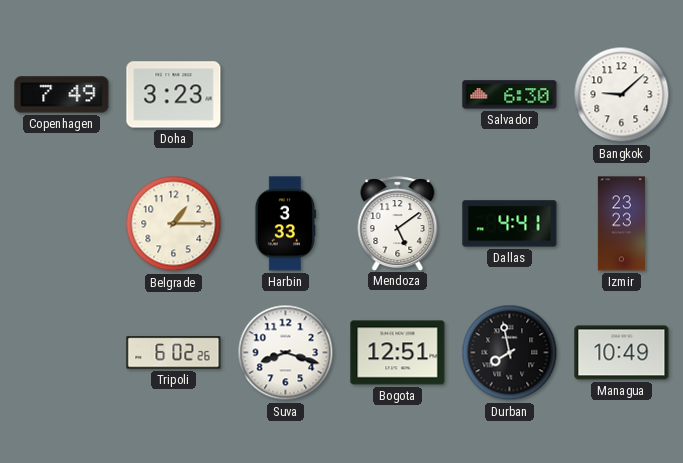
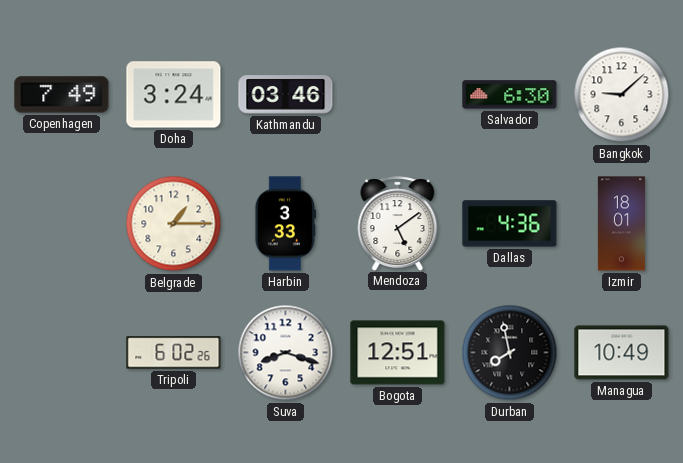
Doha: 3:23 -> 3:24
Kathmandu: none -> 03:46
Dallas: 4:41 -> 4:36
Izmir: 23:23 -> 18:01
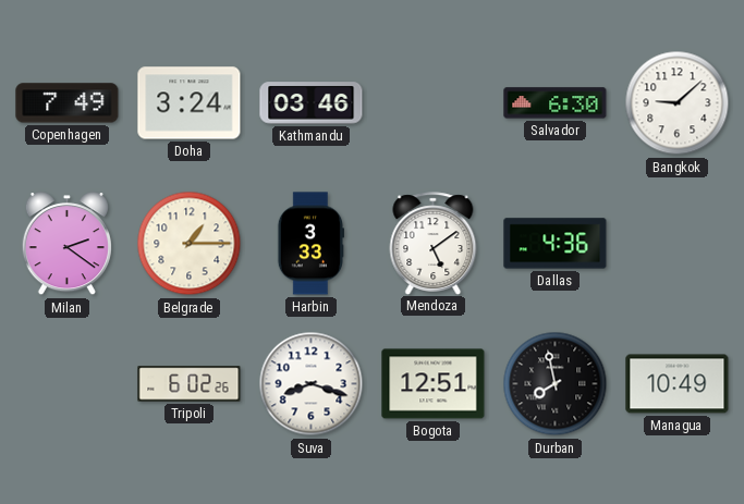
Milan: none -> 2:21
Izmir: 18:01 -> none
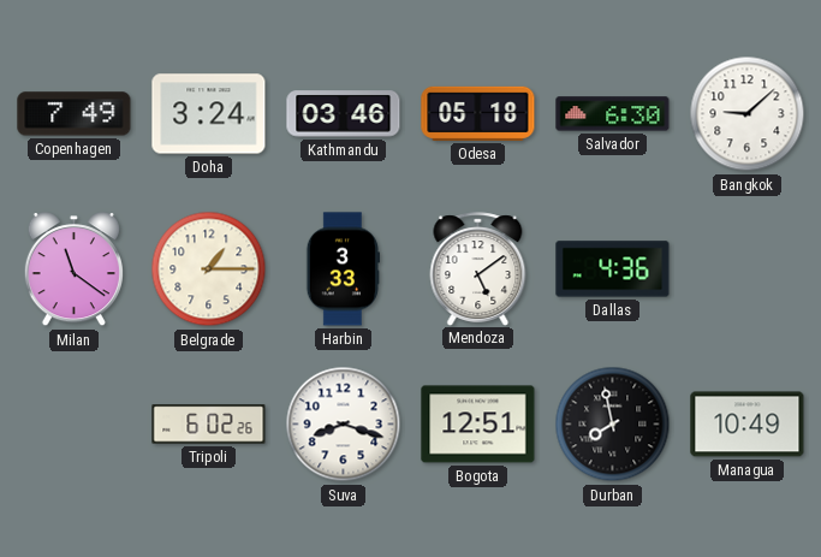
Odesa: none -> 05:18
Milan: 2:21 -> 11:21
